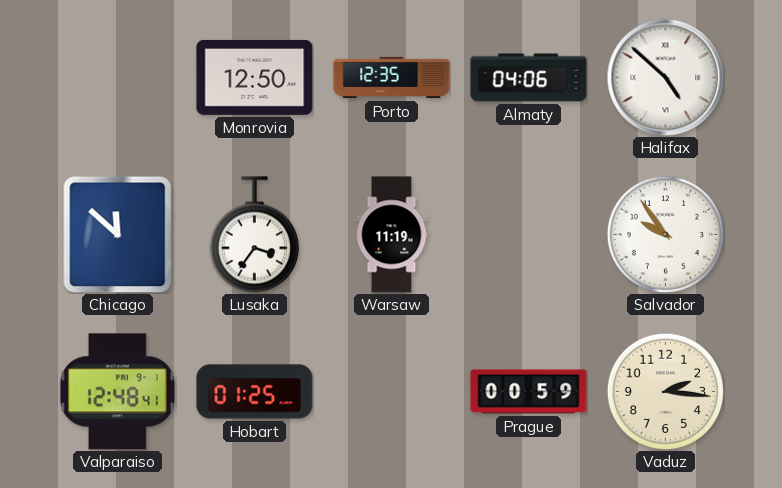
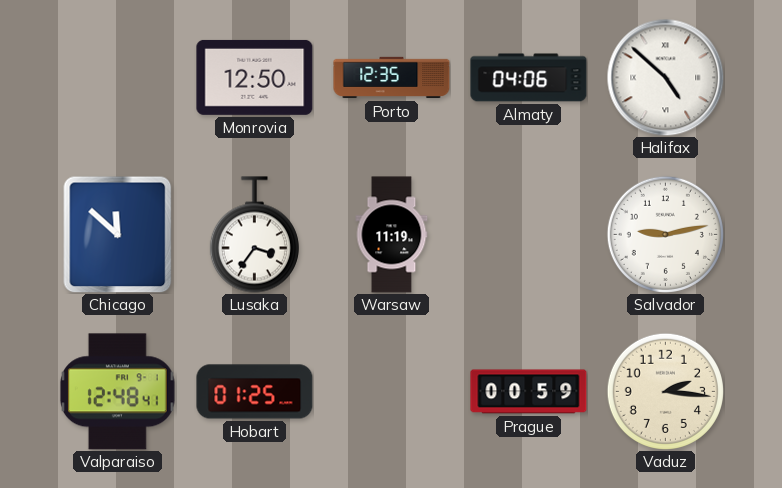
Salvador: 9:54 -> 9:13
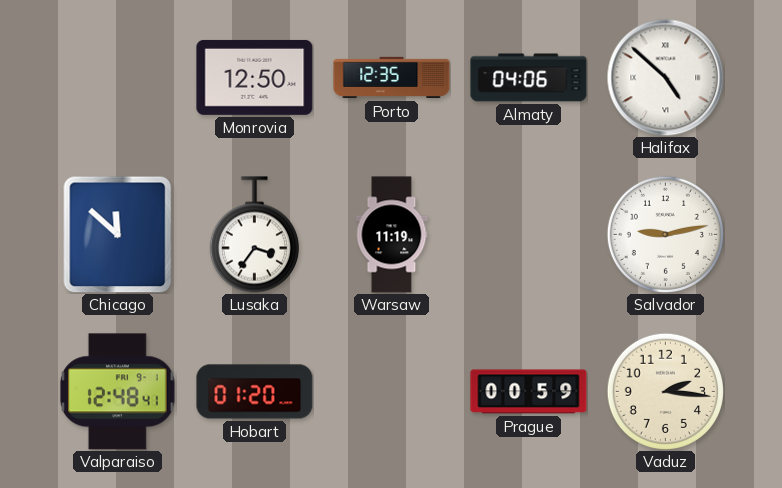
Hobart: 01:25 -> 01:20
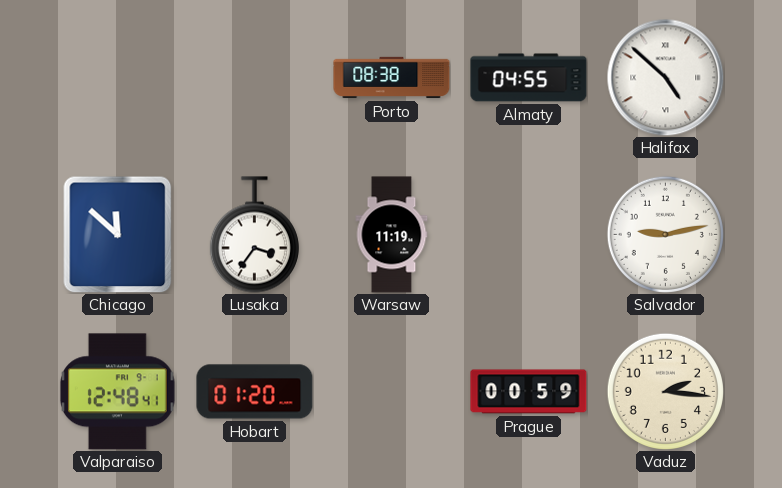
Monrovia: 12:50 -> none
Porto: 12:35 -> 08:38
Almaty: 04:06 -> 04:55
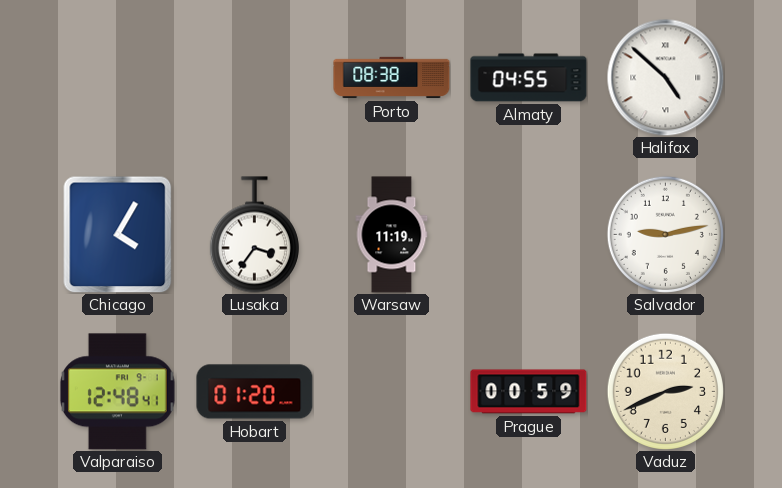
Chicago: 11:52 -> 4:05
Vaduz: 2:16 -> 2:41
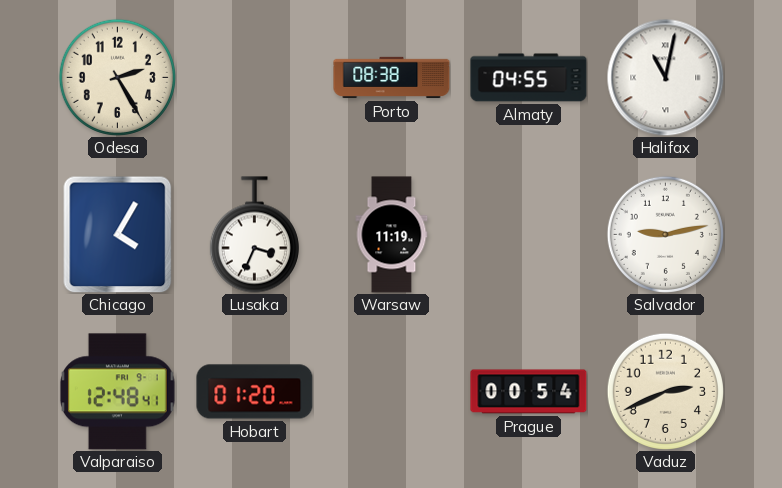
Odesa: none -> 2:25
Halifax: 4:52 -> 11:02
Lusaka: 3:36 -> 3:34
Prague: 00:59 -> 00:54
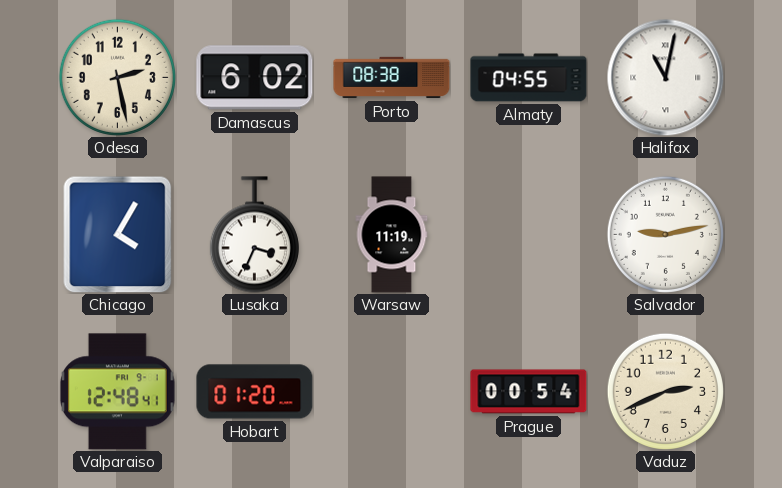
Odesa: 2:25 -> 2:28
Damascus: none -> 6:02
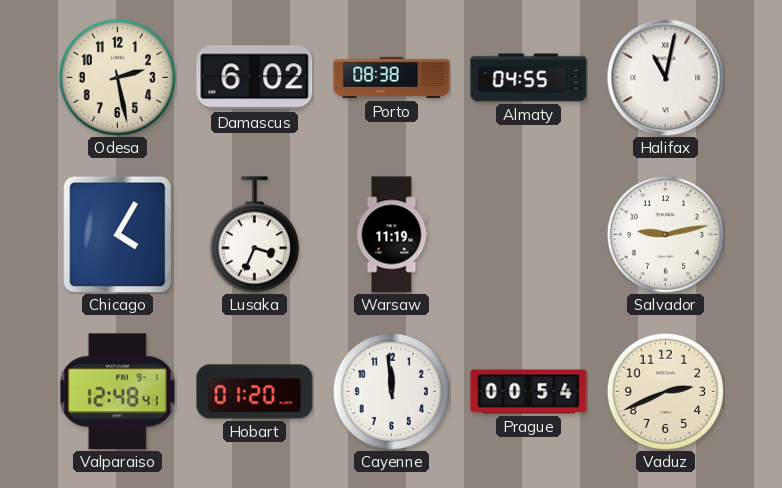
Cayenne: none -> 11:59
